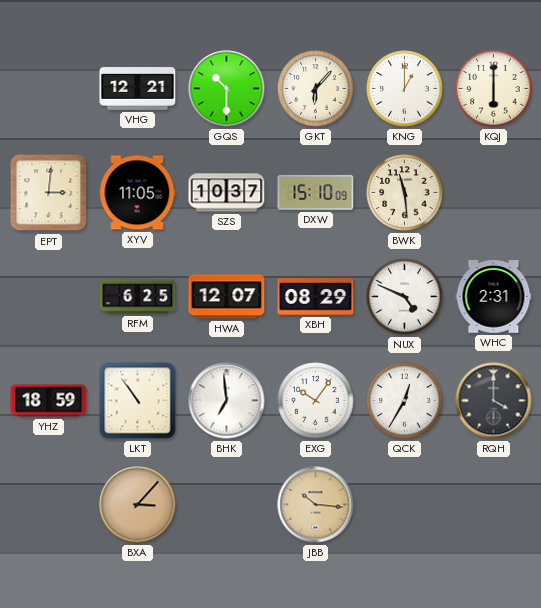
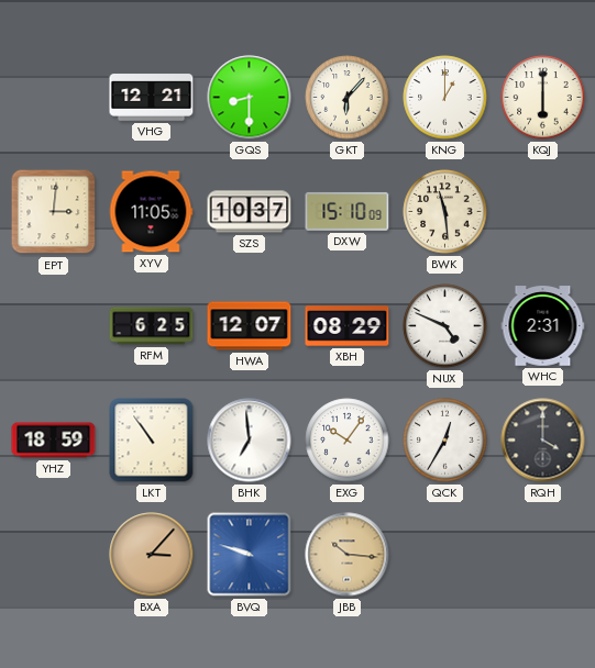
GQS: 10:30 -> 8:30
BVQ: none -> 9:48
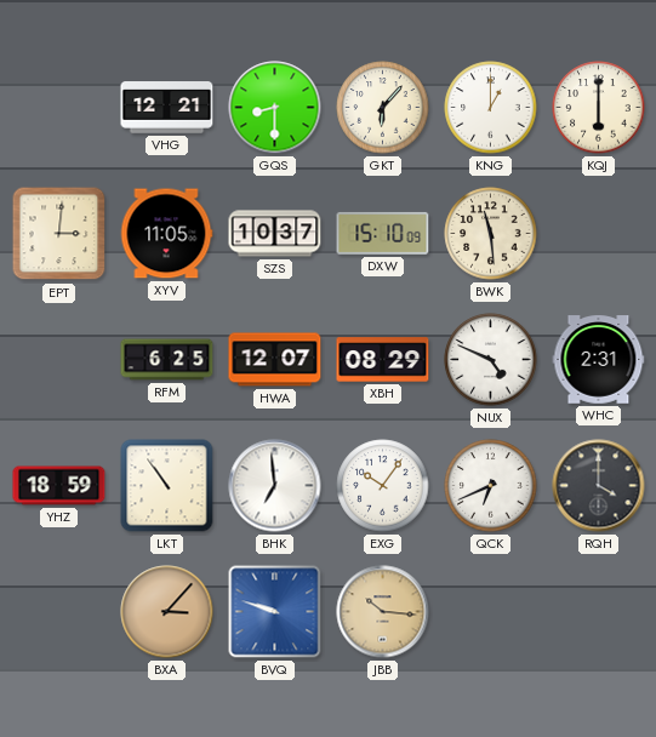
QCK: 12:35 -> 6:41
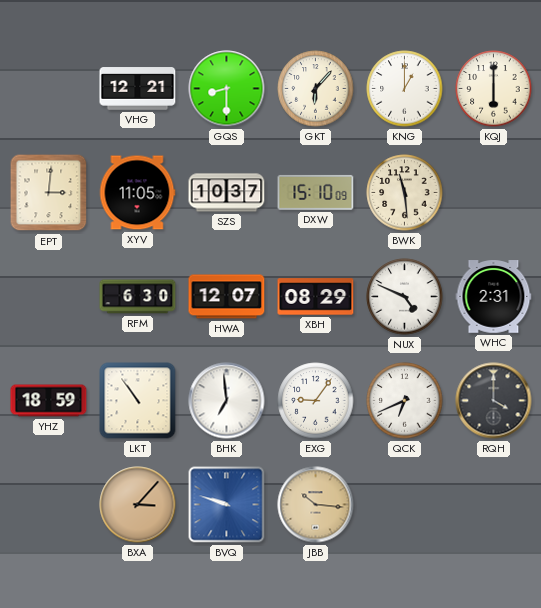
RFM: 6:25 -> 6:30
EXG: 10:06 -> 9:06
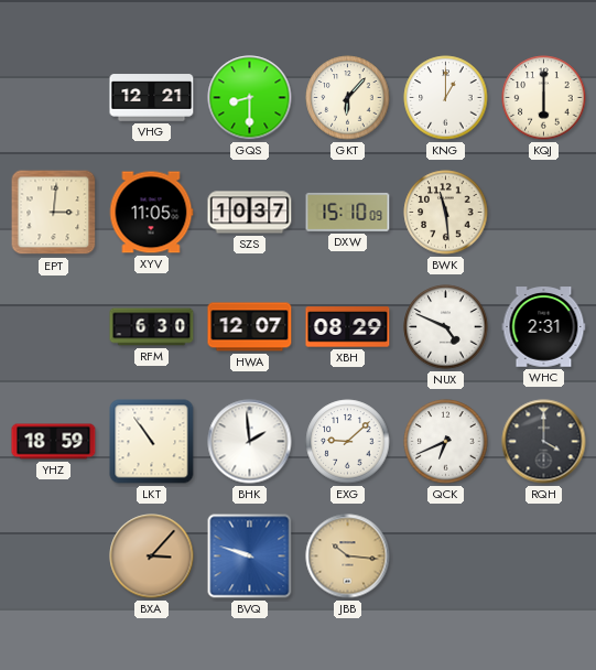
BHK: 6:59 -> 1:59
EXG: 9:06 -> 9:08
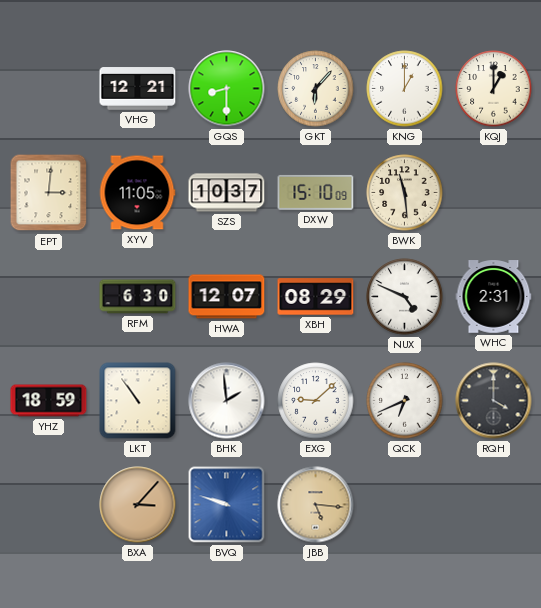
KQJ: 6:00 -> 1:00
JBB: 10:16 -> 5:16
